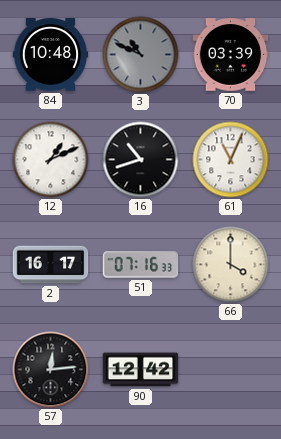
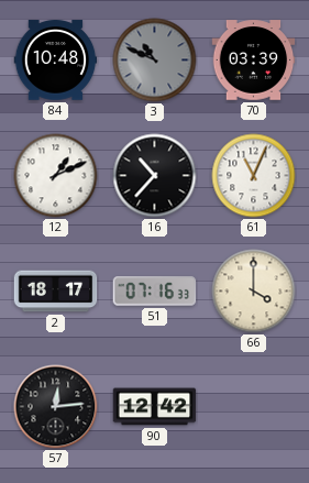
16: 10:42 -> 10:37
2: 16:17 -> 18:17
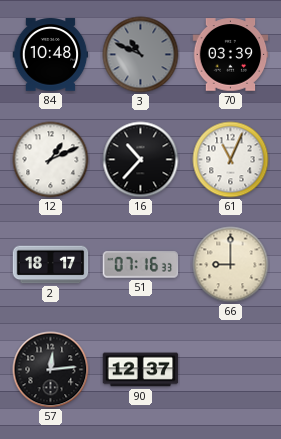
66: 4:00 -> 9:00
90: 12:42 -> 12:37
